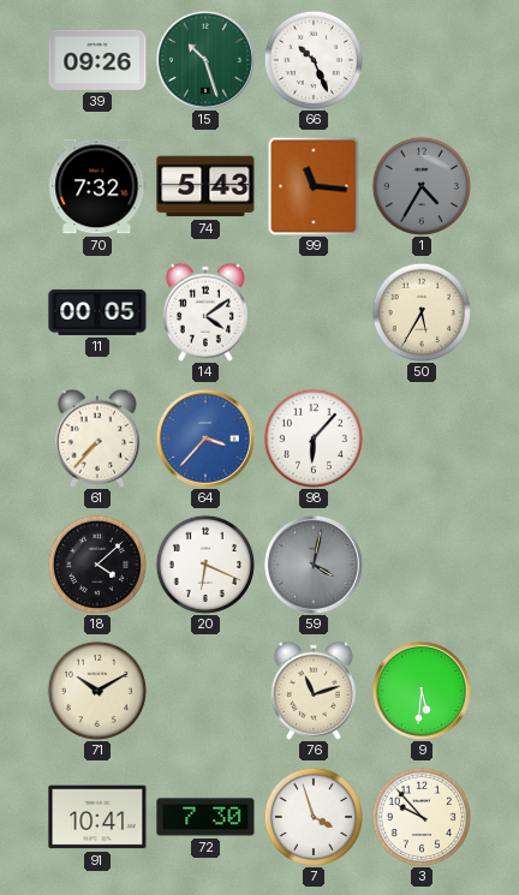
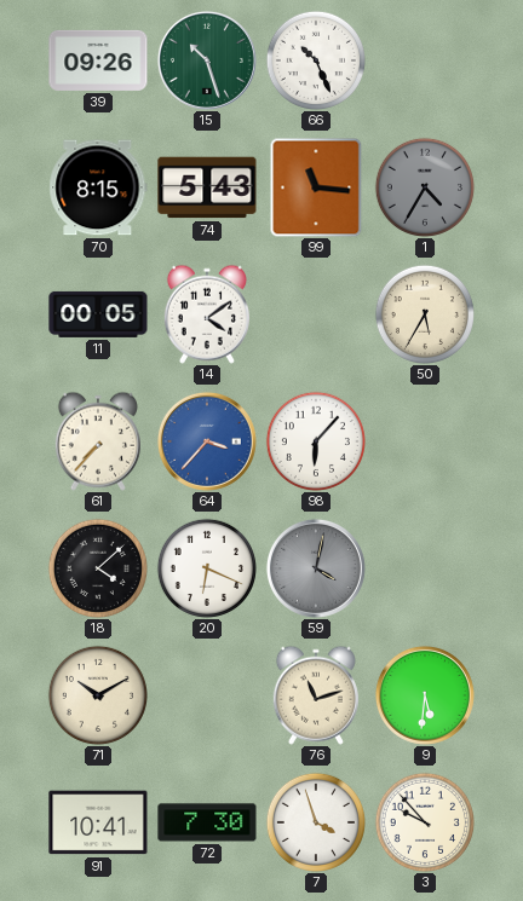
70: 7:32 -> 8:15
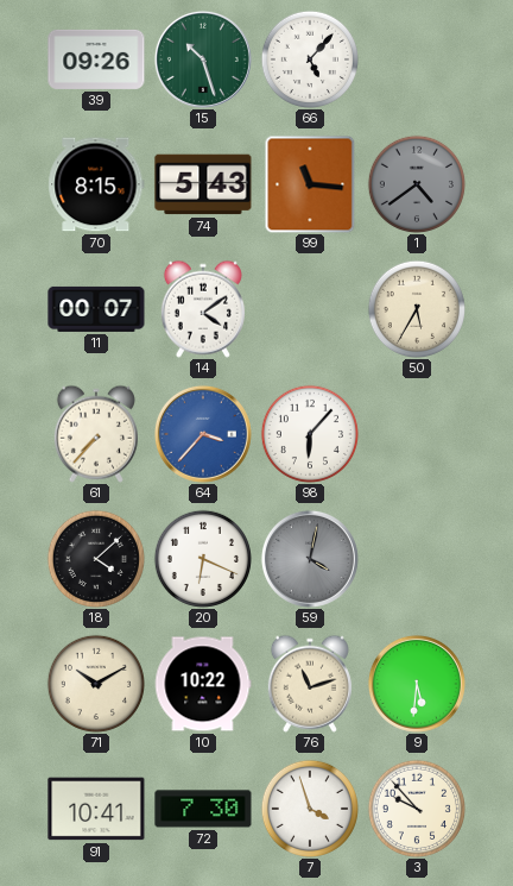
66: 10:26 -> 5:07
1: 4:35 -> 4:39
11: 00:05 -> 00:07
10: none -> 10:22
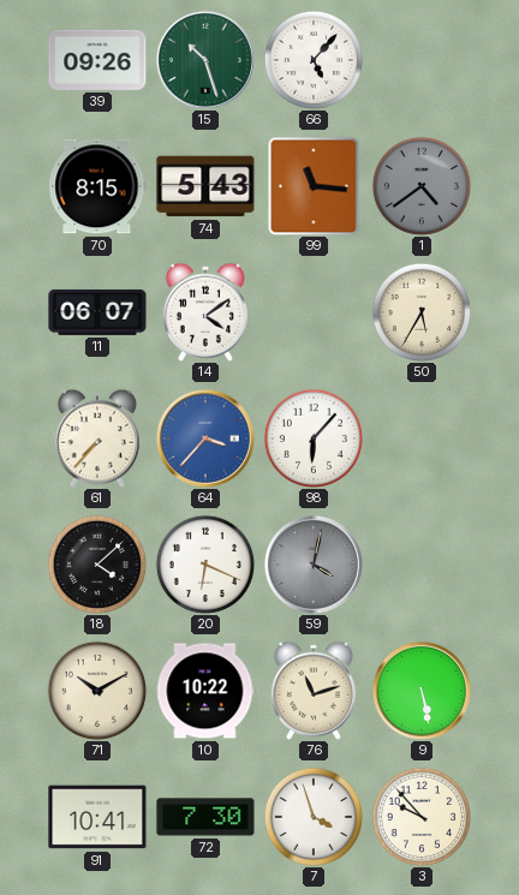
11: 00:07 -> 06:07
9: 5:31 -> 5:28
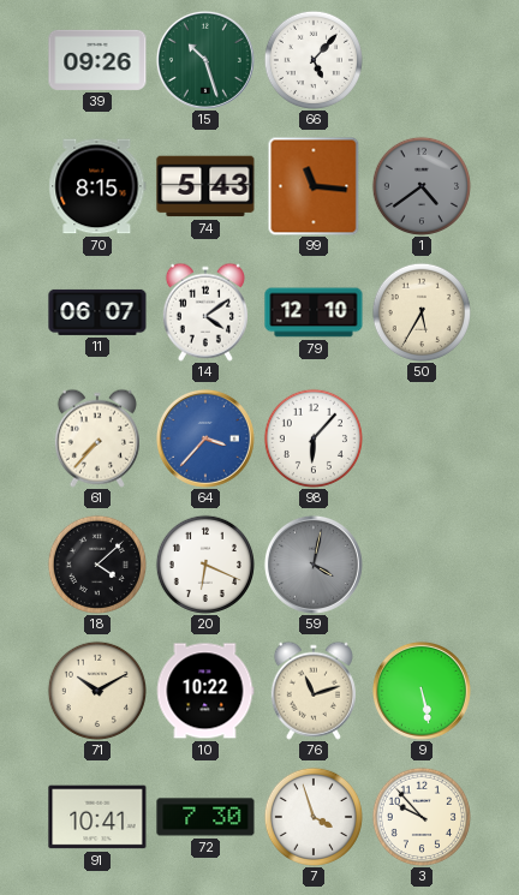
79: none -> 12:10
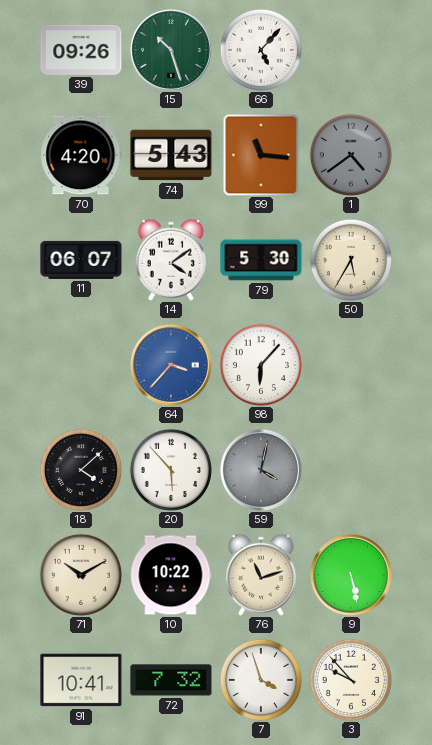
70: 8:15 -> 4:20
79: 12:10 -> 5:30
61: 7:37 -> none
20: 6:19 -> 5:53
72: 7:30 -> 7:32
